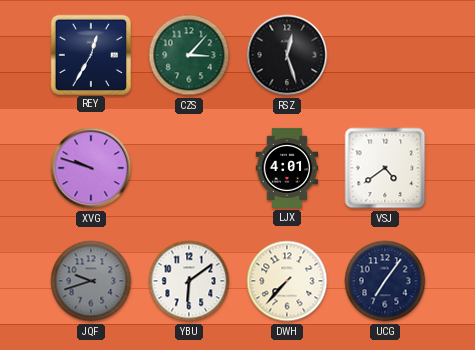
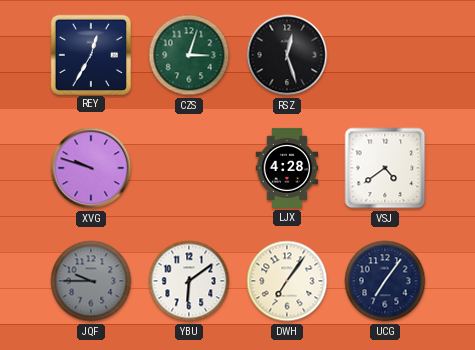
CZS: 3:07 -> 3:03
LJX: 4:01 -> 4:28
JQF: 9:42 -> 9:45
DWH: 7:37 -> 7:06
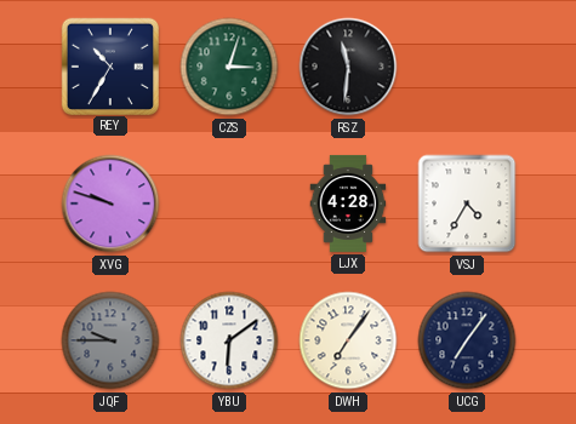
REY: 12:35 -> 10:35
RSZ: 12:27 -> 11:31
VSJ: 4:39 -> 4:35
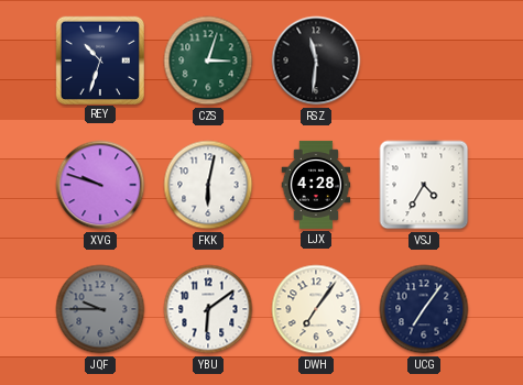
REY: 10:35 -> 10:33
FKK: none -> 6:02
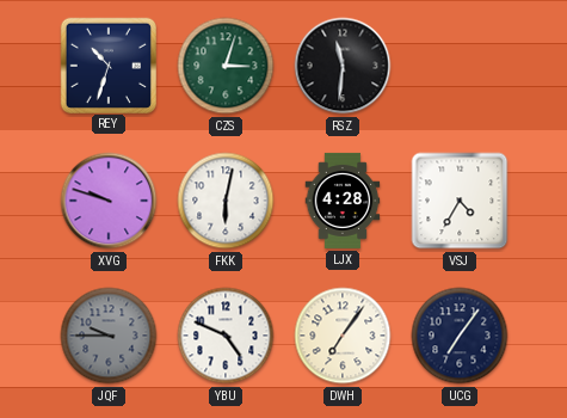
YBU: 6:09 -> 4:49
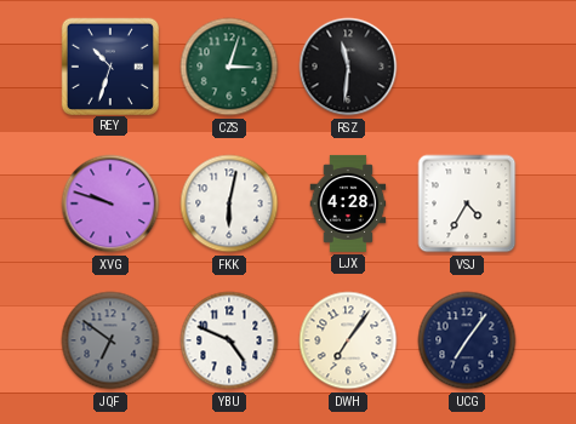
JQF: 9:45 -> 6:51
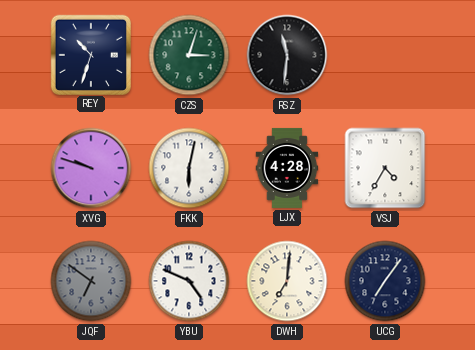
DWH: 7:06 -> 7:01
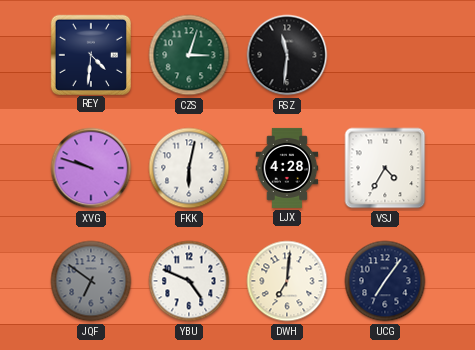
REY: 10:33 -> 4:31
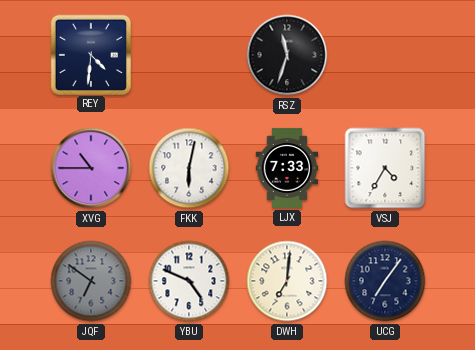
CZS: 3:03 -> none
RSZ: 11:31 -> 11:33
XVG: 9:48 -> 10:45
LJX: 4:28 -> 7:33
